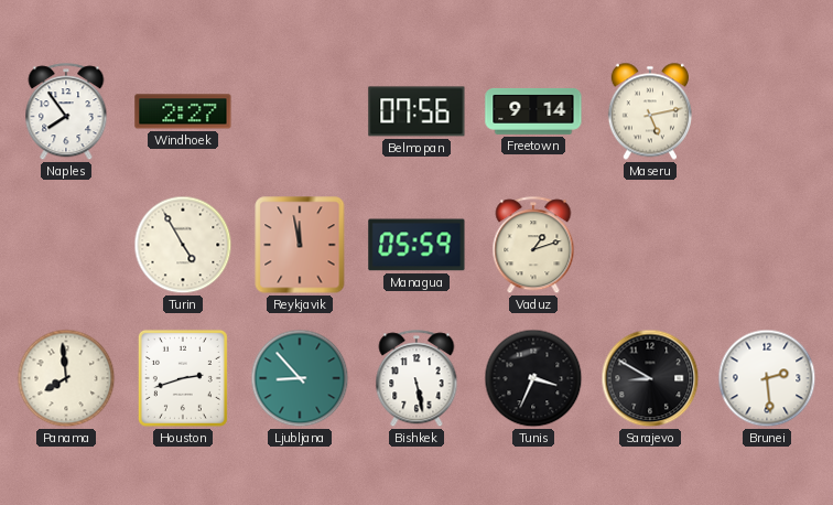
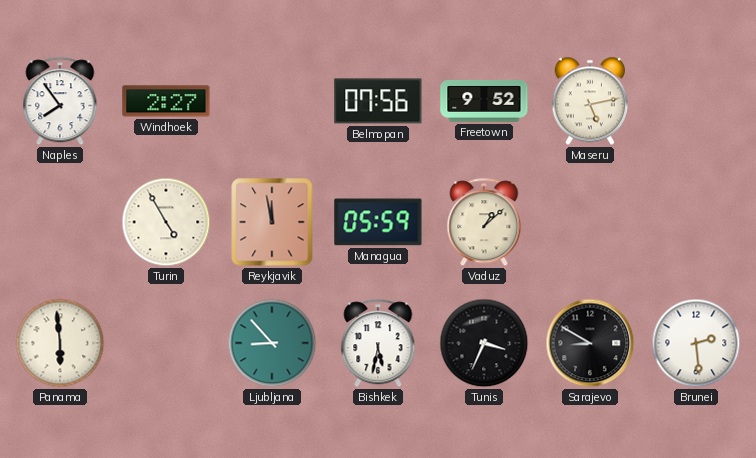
Freetown: 9:14 -> 9:52
Vaduz: 1:12 -> 1:08
Panama: 7:59 -> 5:59
Houston: 2:42 -> none
Bishkek: 5:28 -> 5:32
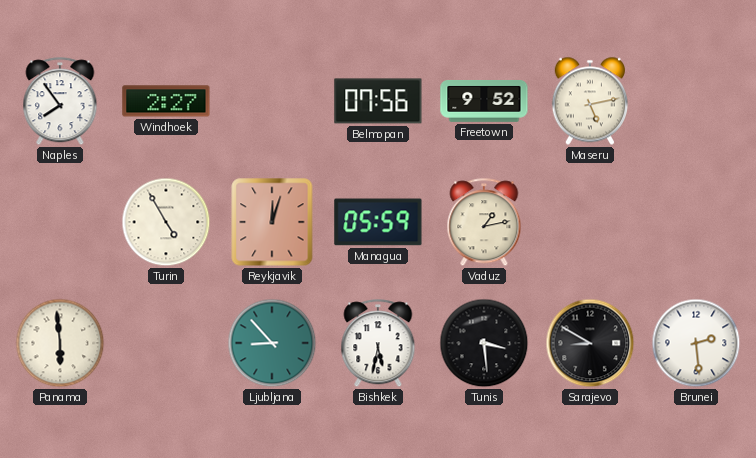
Reykjavik: 11:58 -> 12:03
Vaduz: 1:08 -> 1:13
Tunis: 3:34 -> 3:29
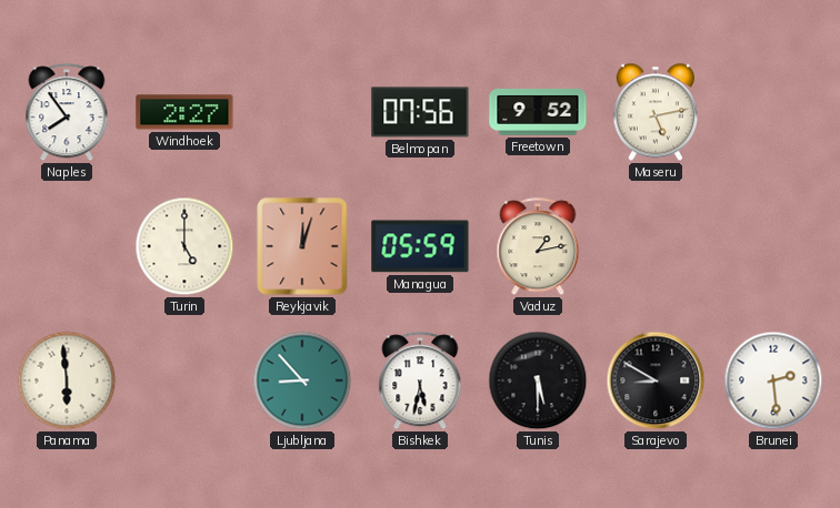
Turin: 4:55 -> 5:00
Tunis: 3:29 -> 5:30
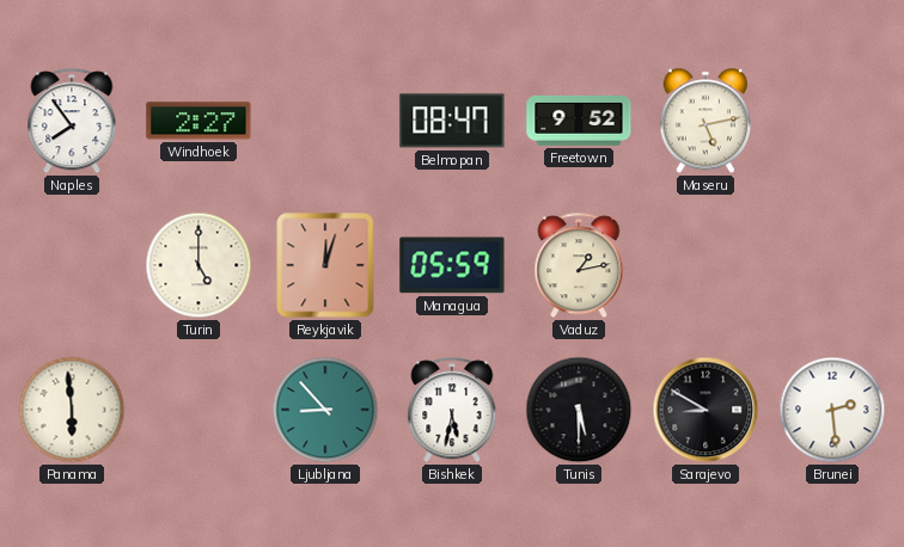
Belmopan: 07:56 -> 08:47
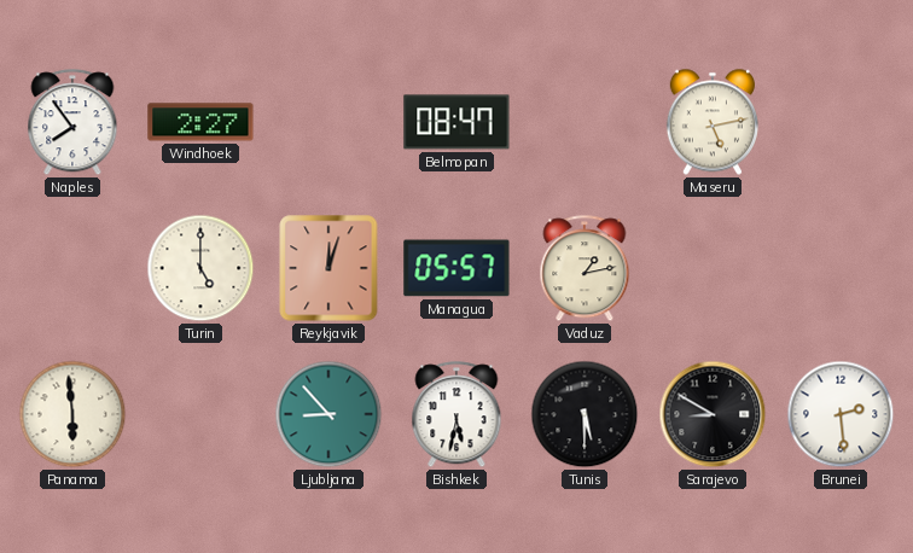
Freetown: 9:52 -> none
Managua: 05:59 -> 05:57
